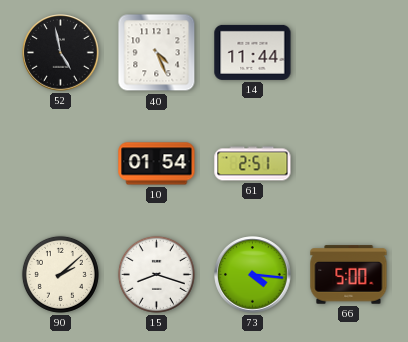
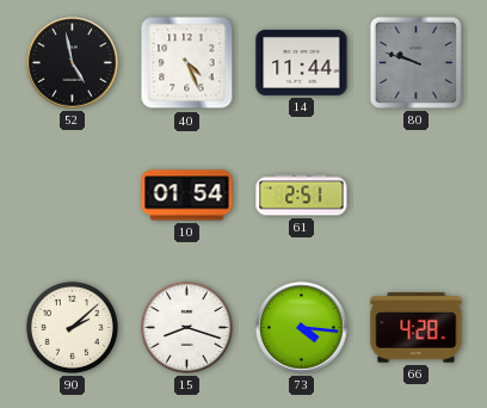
80: none -> 9:48
66: 5:00 -> 4:28
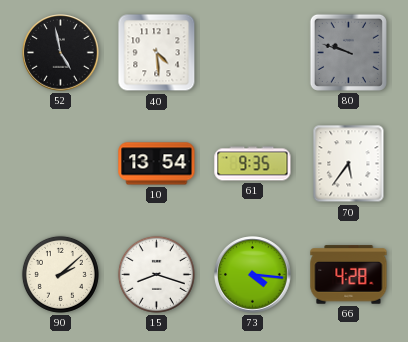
40: 4:26 -> 4:29
14: 11:44 -> none
10: 01:54 -> 13:54
61: 2:51 -> 9:35
70: none -> 5:36
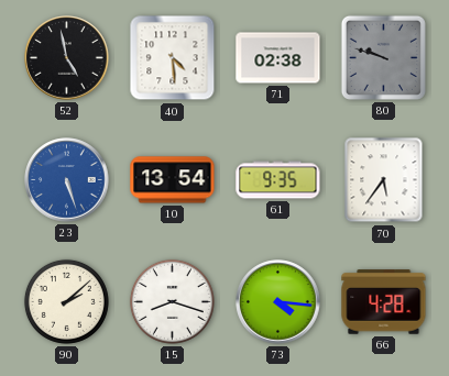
71: none -> 02:38
23: none -> 5:27
